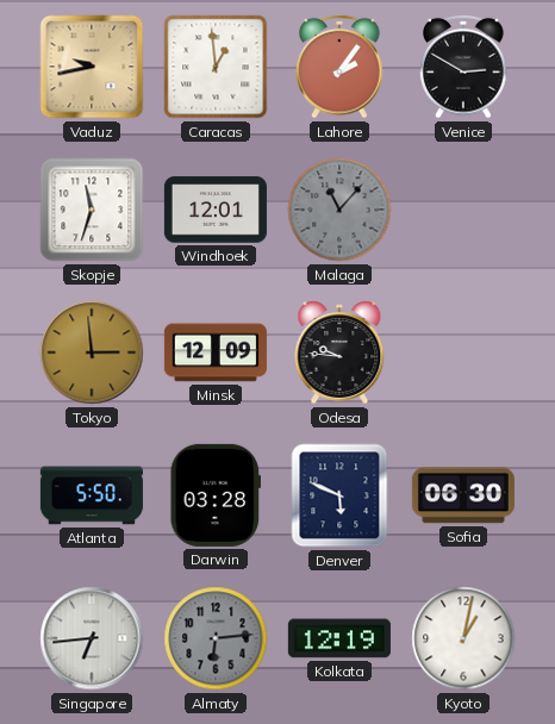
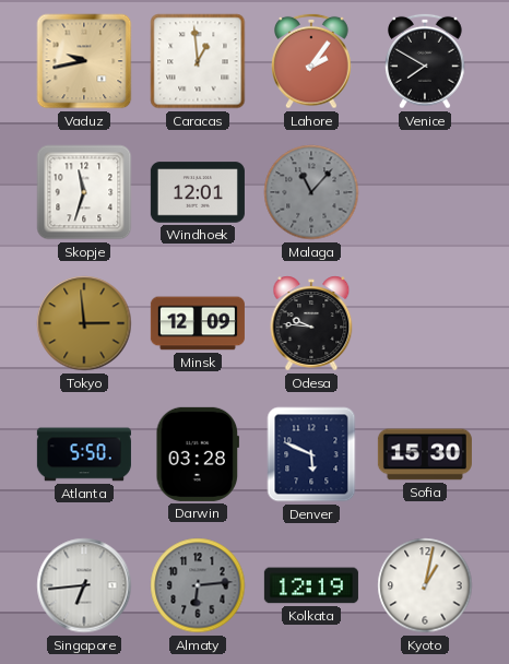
Venice: 2:50 -> 7:50
Sofia: 06:30 -> 15:30
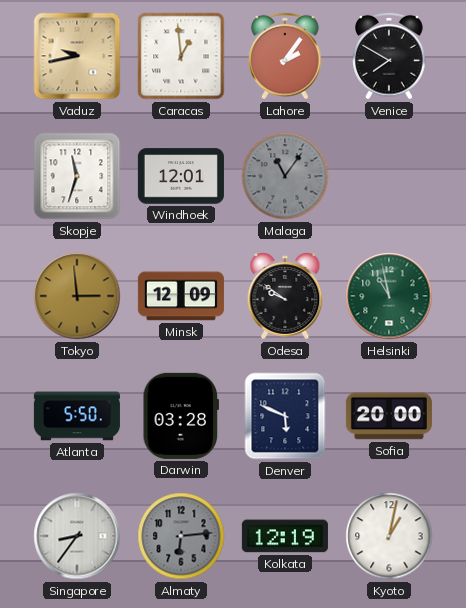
Malaga: 11:07 -> 11:06
Odesa: 9:46 -> 9:51
Helsinki: none -> 10:58
Sofia: 15:30 -> 20:00
Singapore: 6:44 -> 8:36
